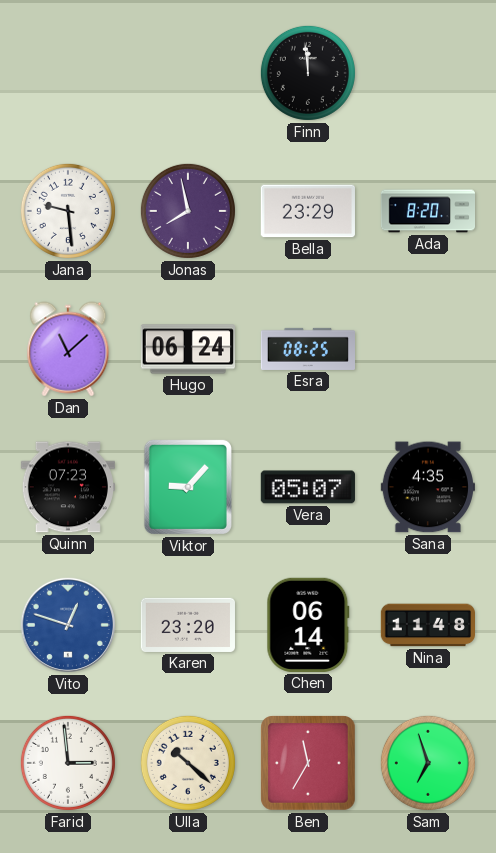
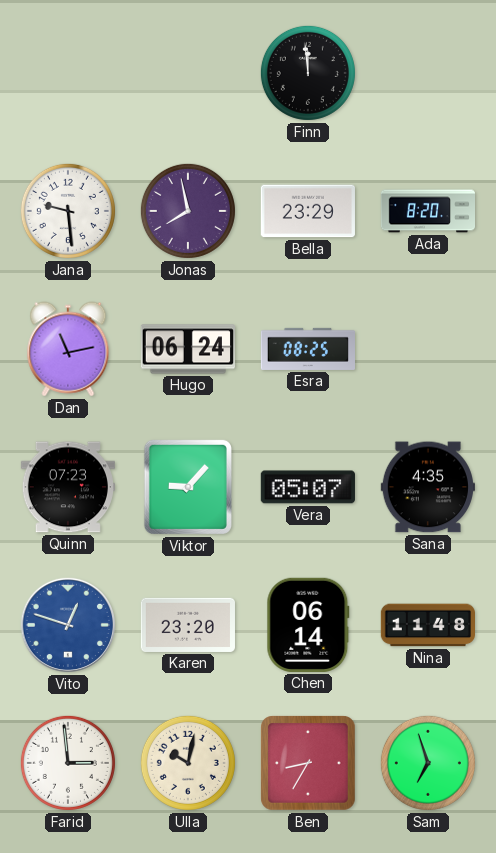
Dan: 11:08 -> 11:13
Ulla: 10:22 -> 10:02
Ben: 11:35 -> 8:35
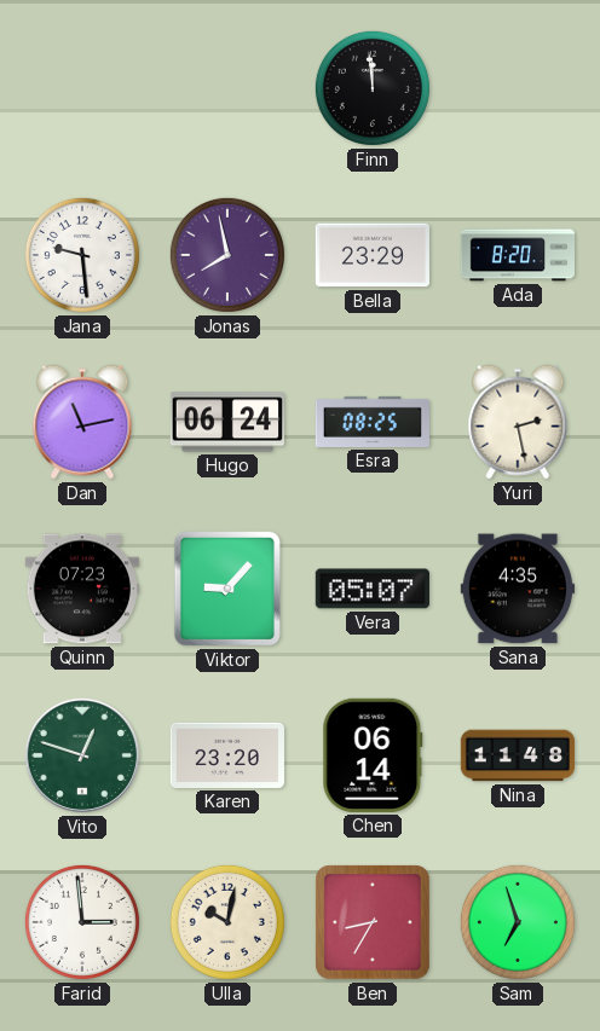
Yuri: none -> 2:28
Vito dial: blue -> green
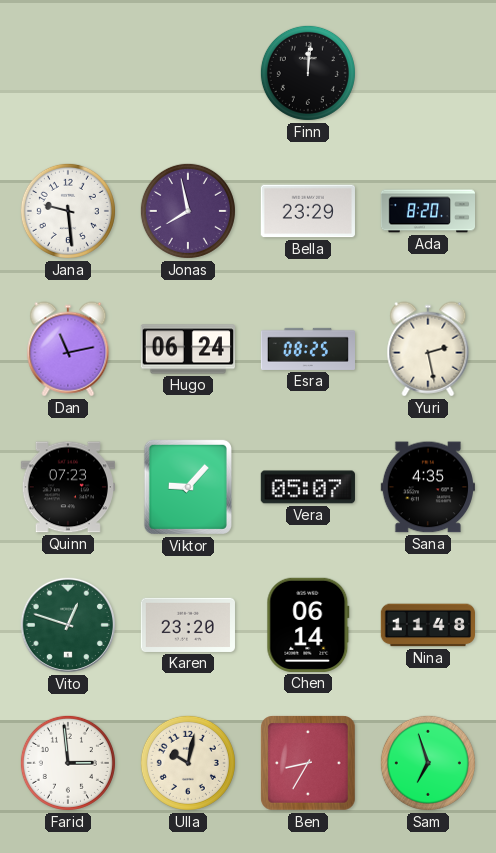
Finn: 11:59 -> 12:01
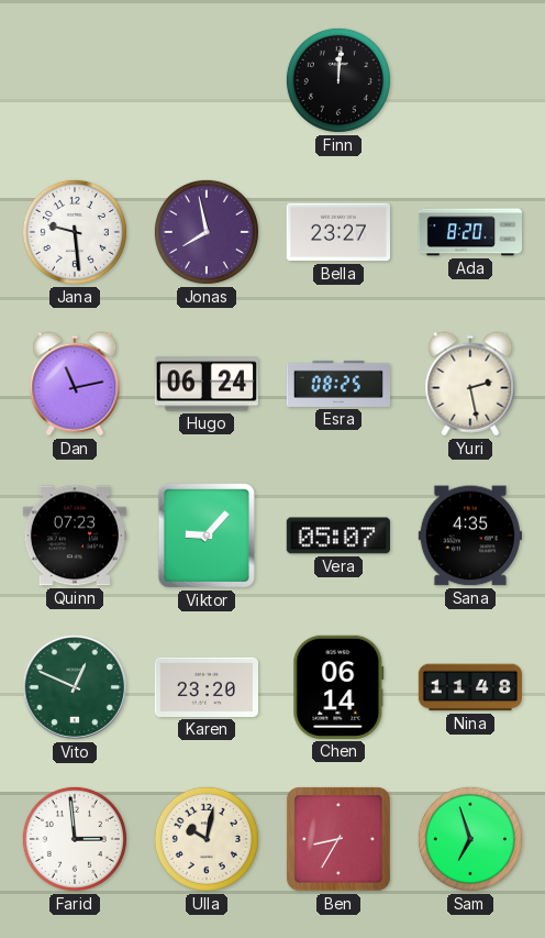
Bella: 23:29 -> 23:27
Vito: 12:48 -> 12:49
